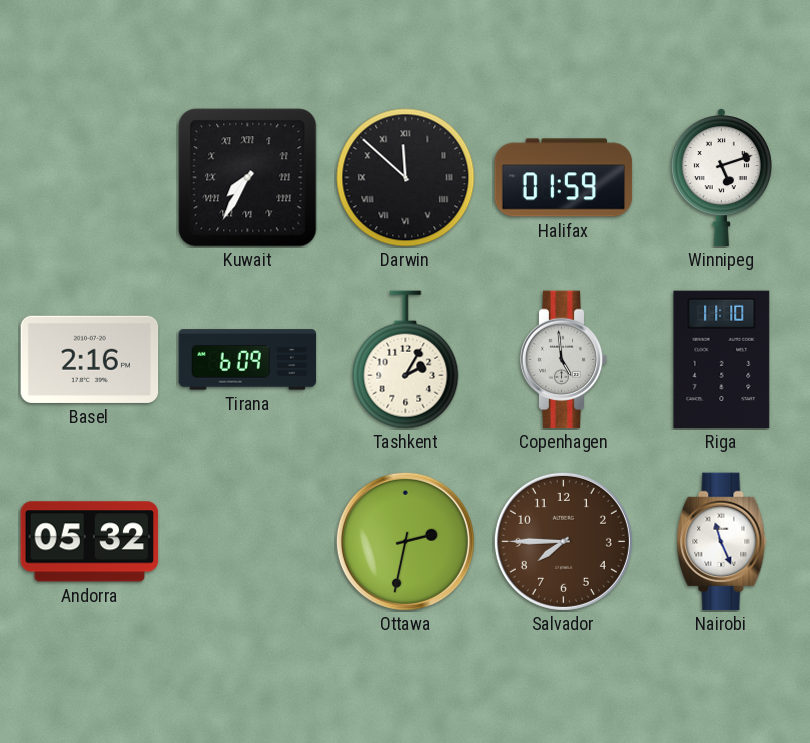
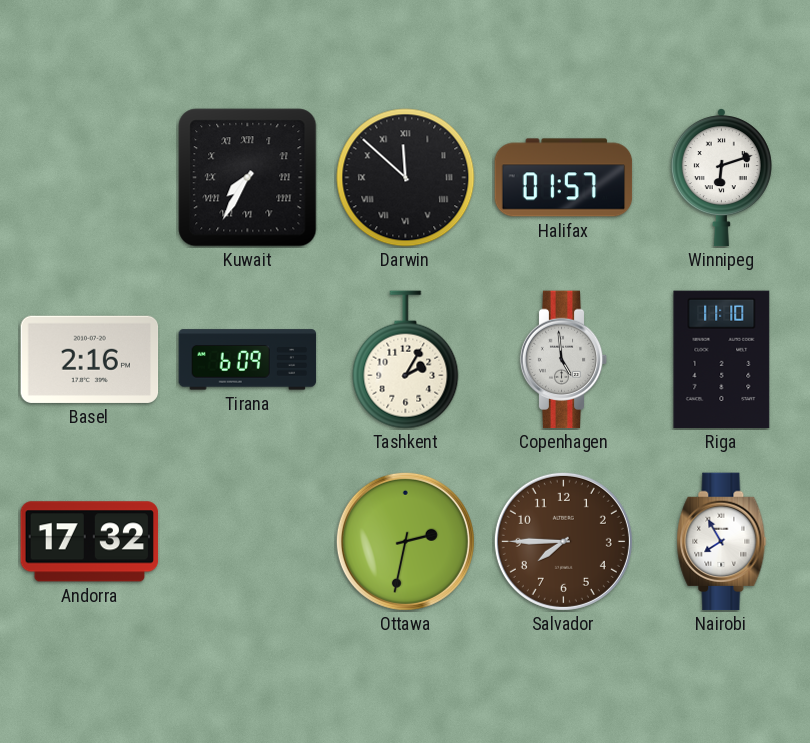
Halifax: 01:59 -> 01:57
Winnipeg: 5:12 -> 6:12
Andorra: 05:32 -> 17:32
Nairobi: 11:26 -> 7:55
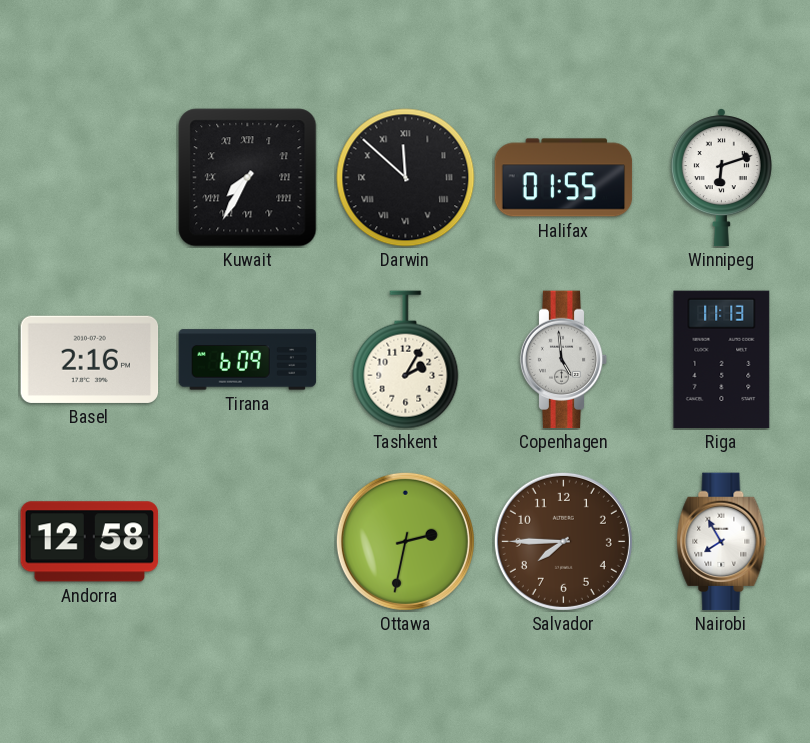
Halifax: 01:57 -> 01:55
Riga: 11:10 -> 11:13
Andorra: 17:32 -> 12:58
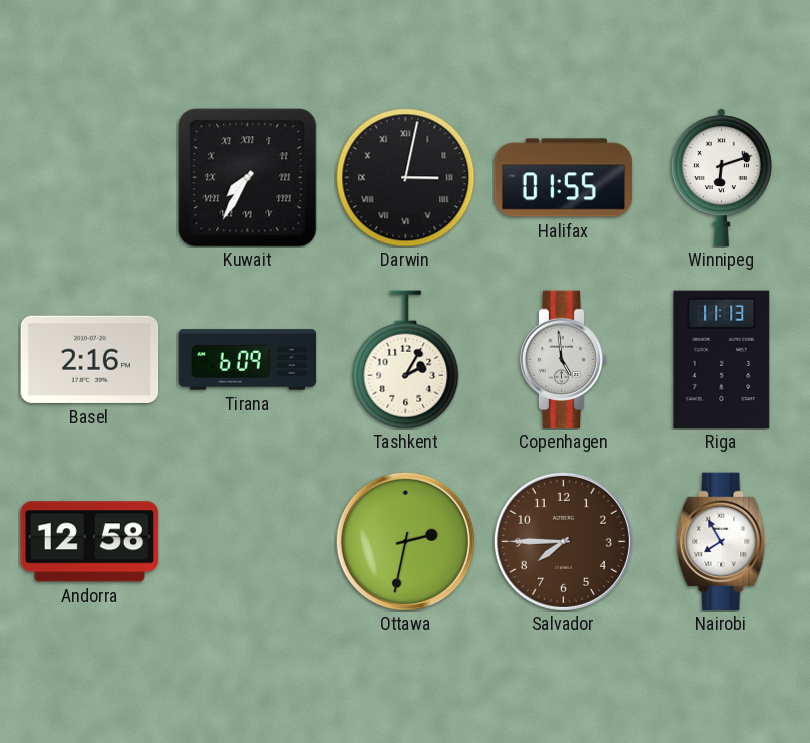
Darwin: 11:52 -> 3:02
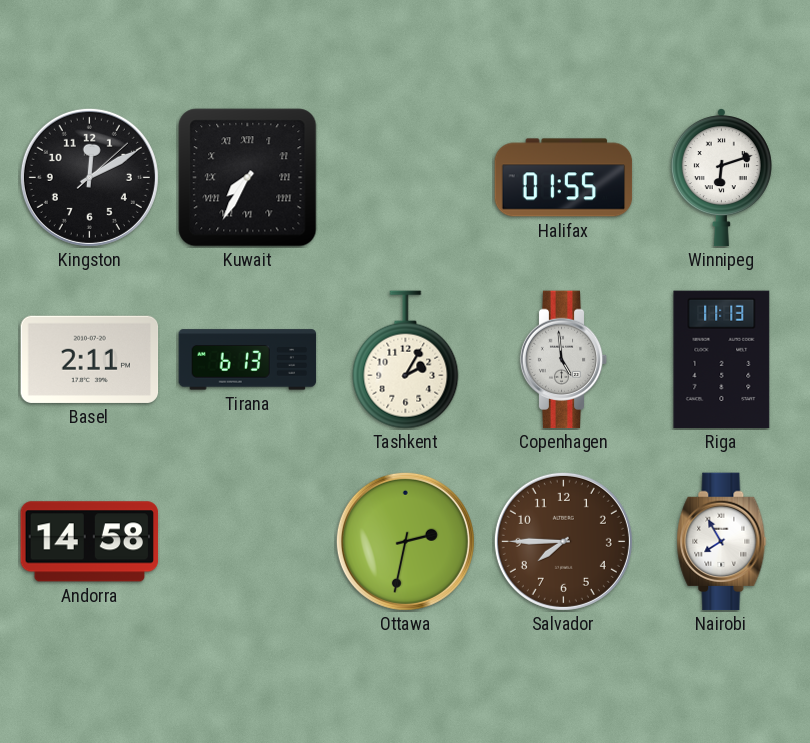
Kingston: none -> 12:10
Darwin: 3:02 -> none
Basel: 2:16 -> 2:11
Tirana: 6:09 -> 6:13
Andorra: 12:58 -> 14:58
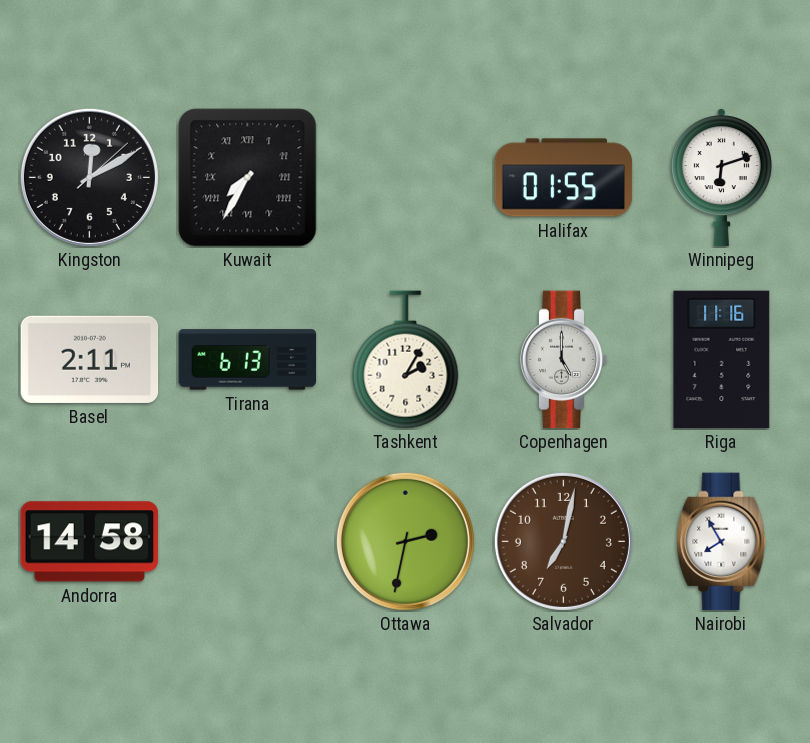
Copenhagen: 4:59 -> 5:00
Riga: 11:13 -> 11:16
Salvador: 7:45 -> 7:02
